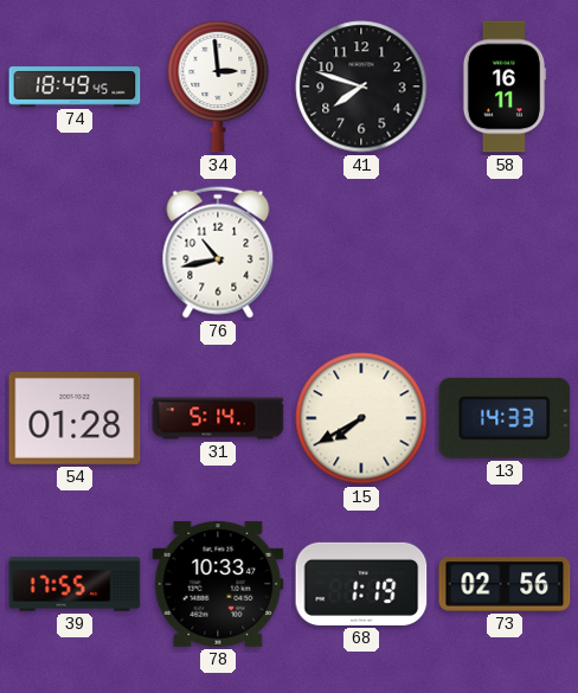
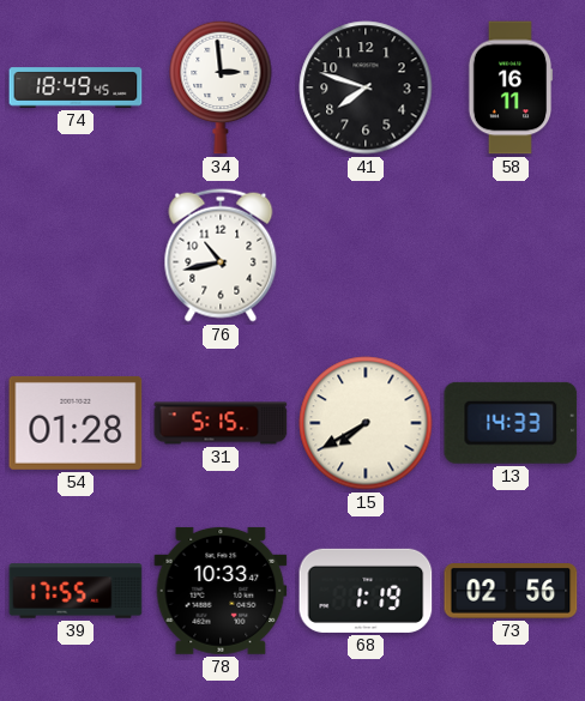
31: 5:14 -> 5:15
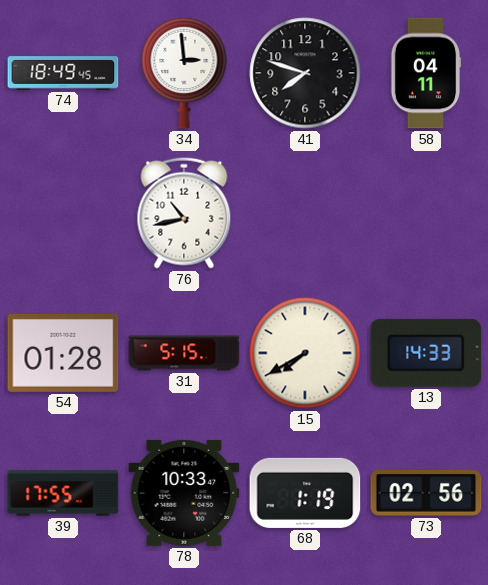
58: 16:11 -> 04:11
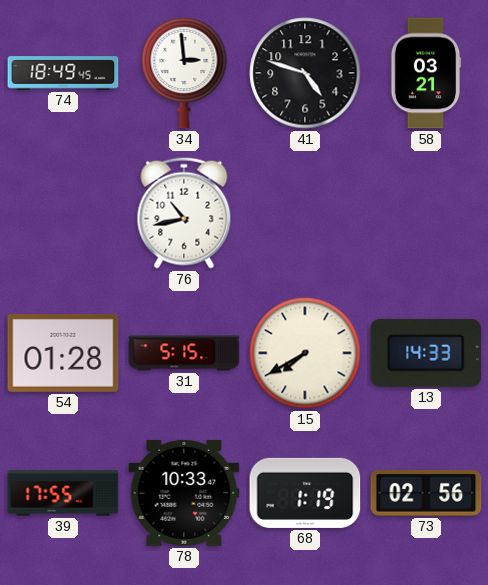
41: 7:48 -> 4:48
58: 04:11 -> 03:21
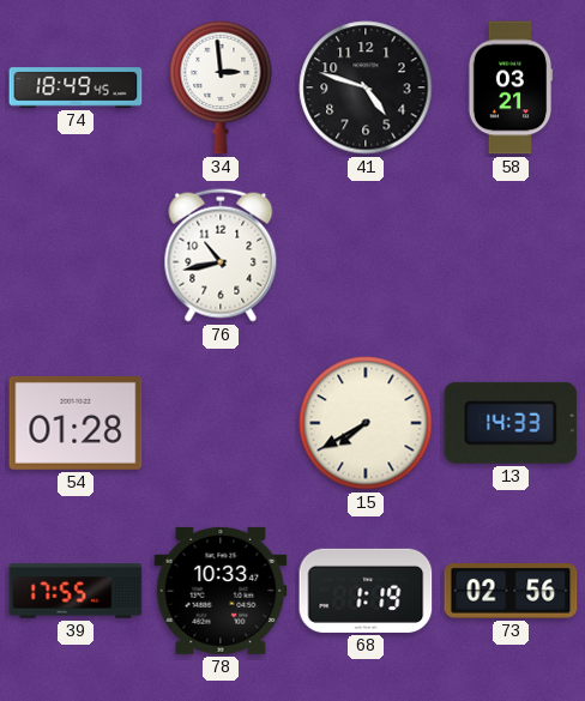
31: 5:15 -> none
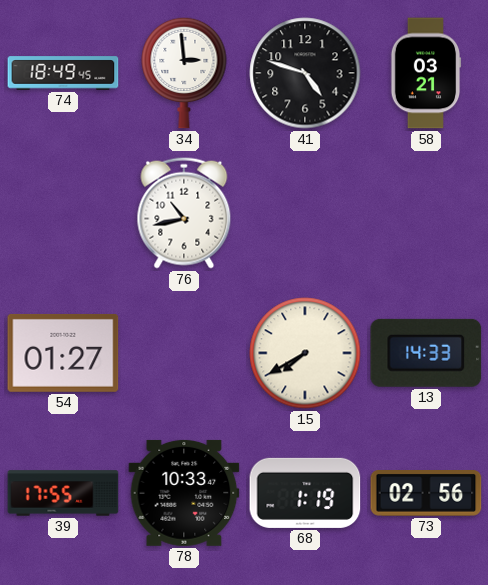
54: 01:28 -> 01:27
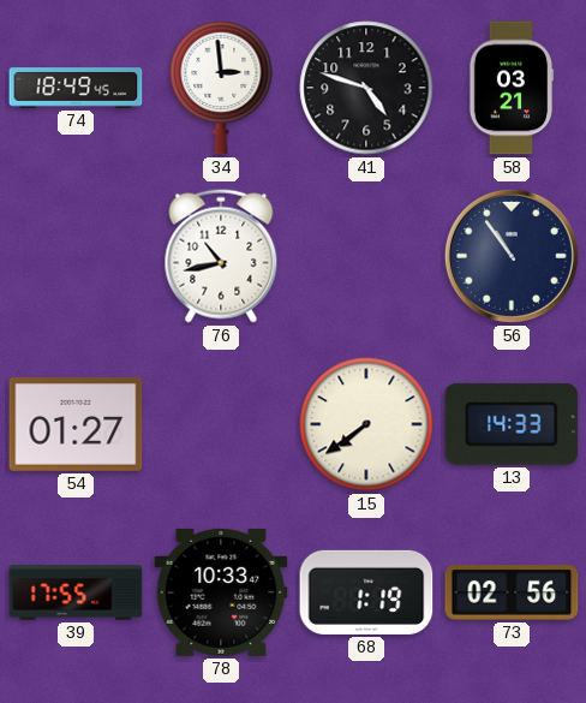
56: none -> 10:54
15: 7:40 -> 7:39
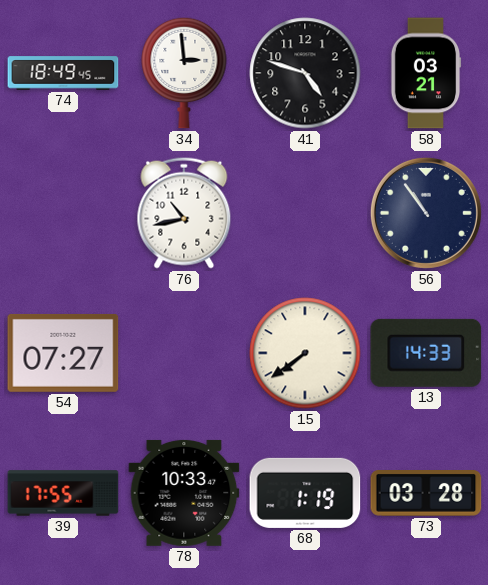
54: 01:27 -> 07:27
73: 02:56 -> 03:28
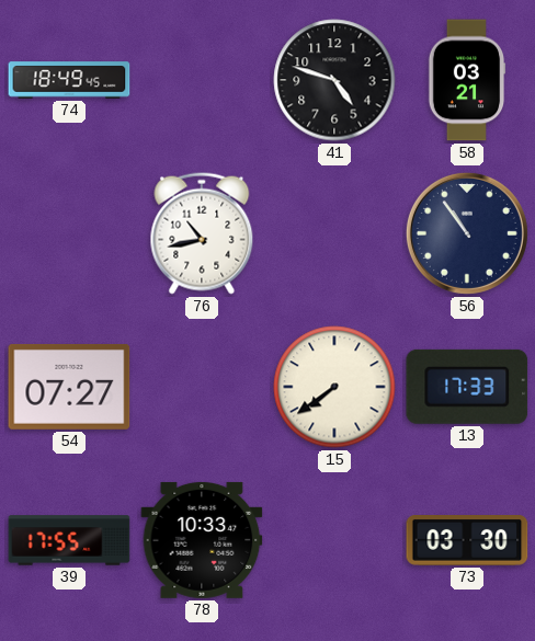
34: 2:59 -> none
13: 14:33 -> 17:33
68: 1:19 -> none
73: 03:28 -> 03:30
